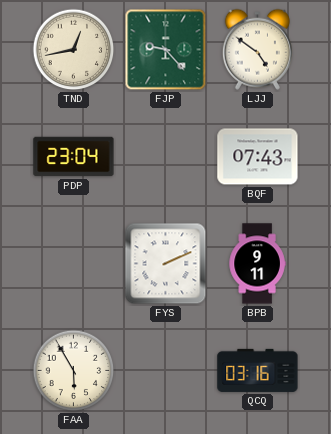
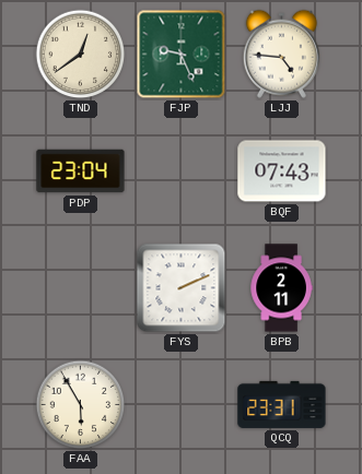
TND: 12:43 -> 12:39
FJP: 9:23 -> 9:26
LJJ: 4:51 -> 4:46
BPB: 9:11 -> 2:11
QCQ: 03:16 -> 23:31
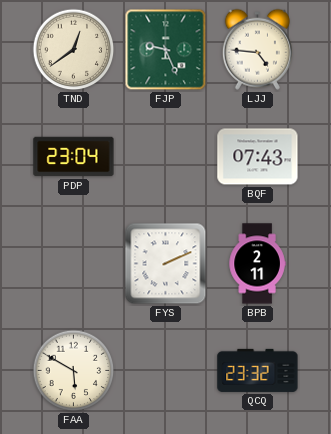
FAA: 5:55 -> 5:50
QCQ: 23:31 -> 23:32
